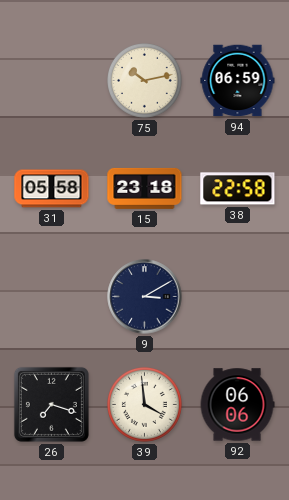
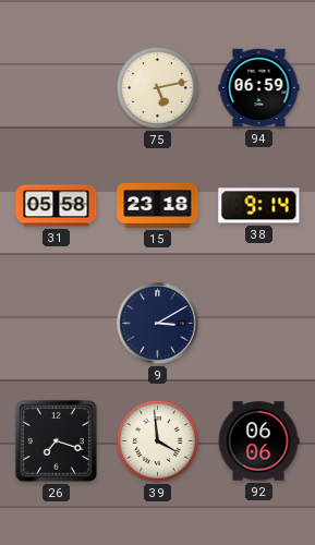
75: 10:13 -> 5:13
38: 22:58 -> 9:14
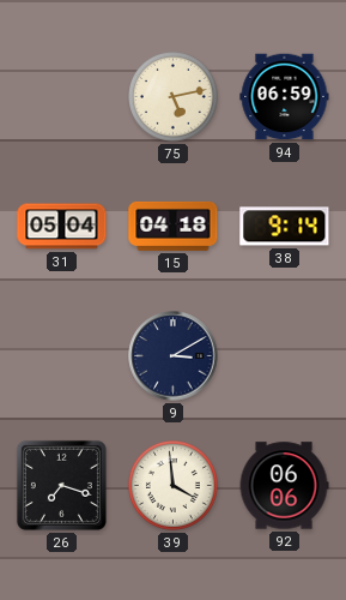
31: 05:58 -> 05:04
15: 23:18 -> 04:18
